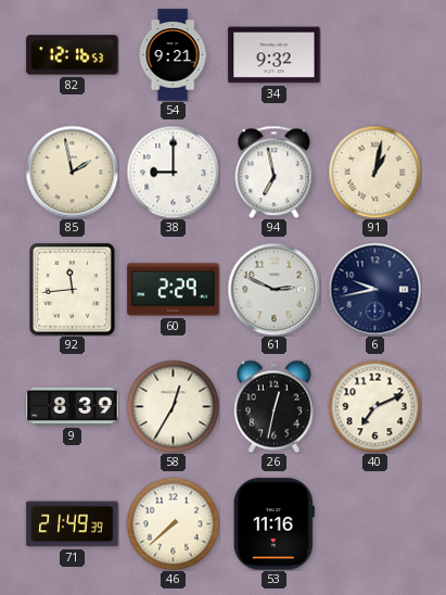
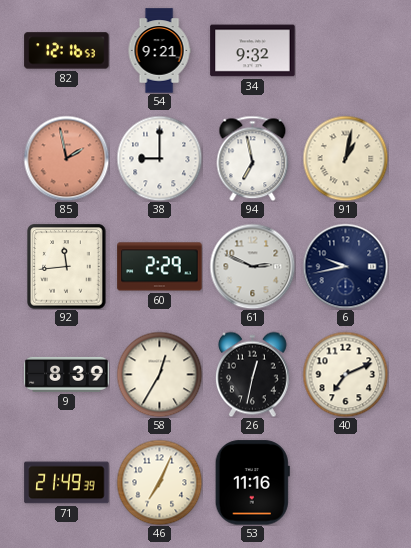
85 dial: cream -> salmon
46: 7:38 -> 7:04
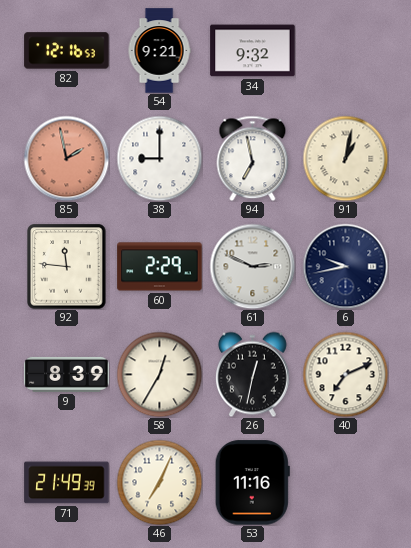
92: 11:44 -> 11:46
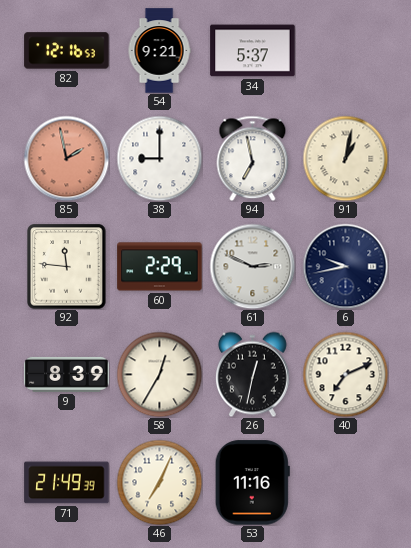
34: 9:32 -> 5:37
